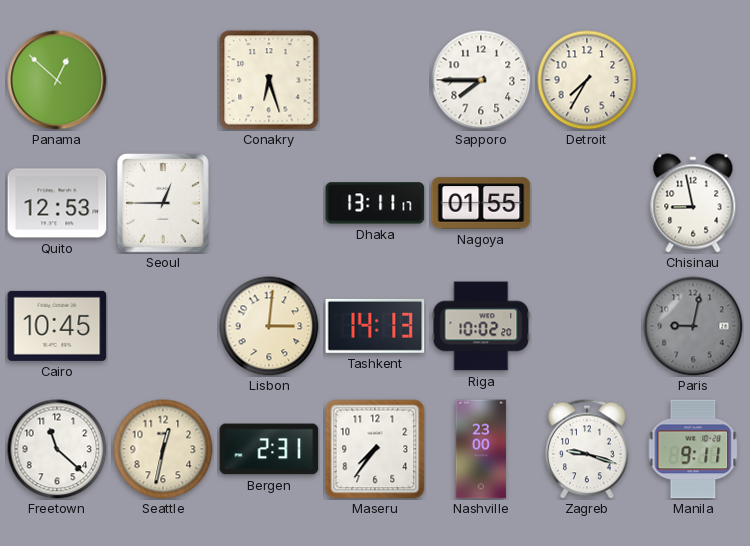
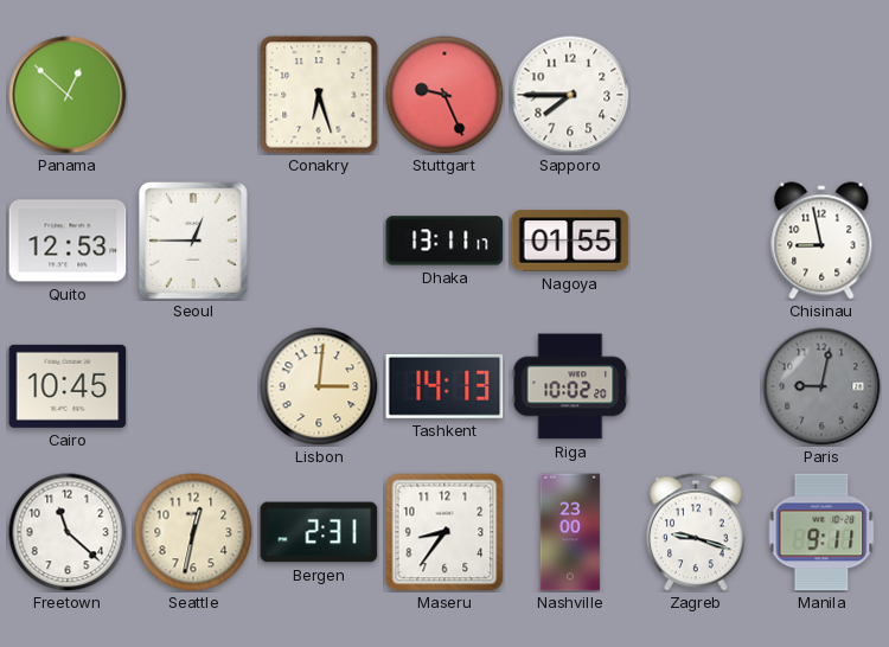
Stuttgart: none -> 9:26
Detroit: 7:35 -> none
Maseru: 7:36 -> 8:36
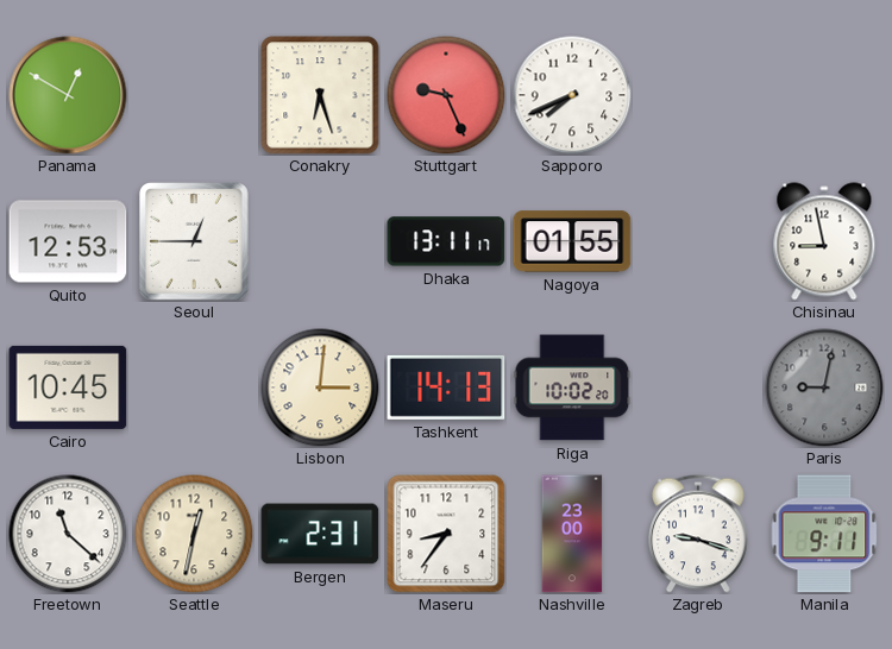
Panama: 12:52 -> 12:50
Sapporo: 7:45 -> 7:41
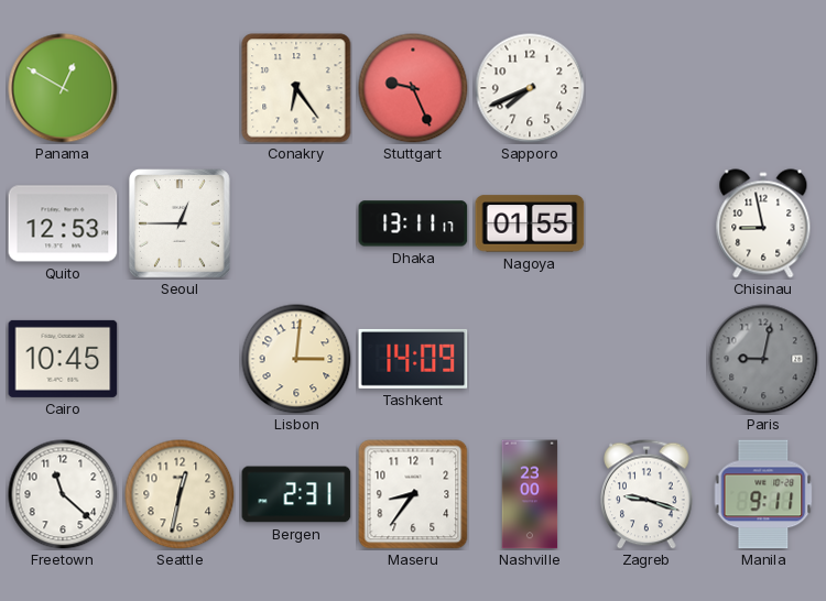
Conakry: 6:27 -> 6:24
Tashkent: 14:13 -> 14:09
Riga: 10:02 -> none
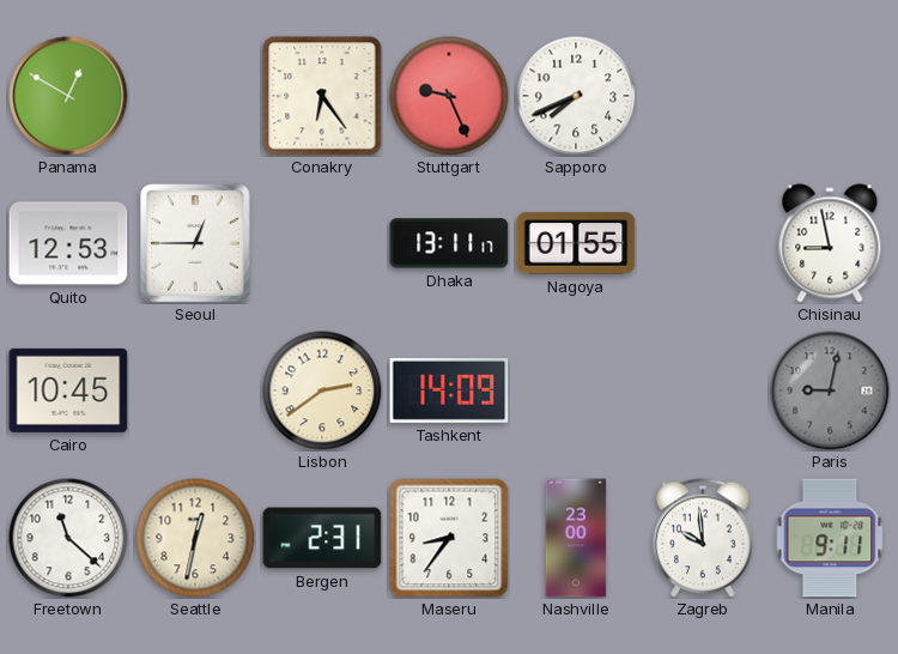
Lisbon: 3:01 -> 2:39
Zagreb: 9:18 -> 9:59
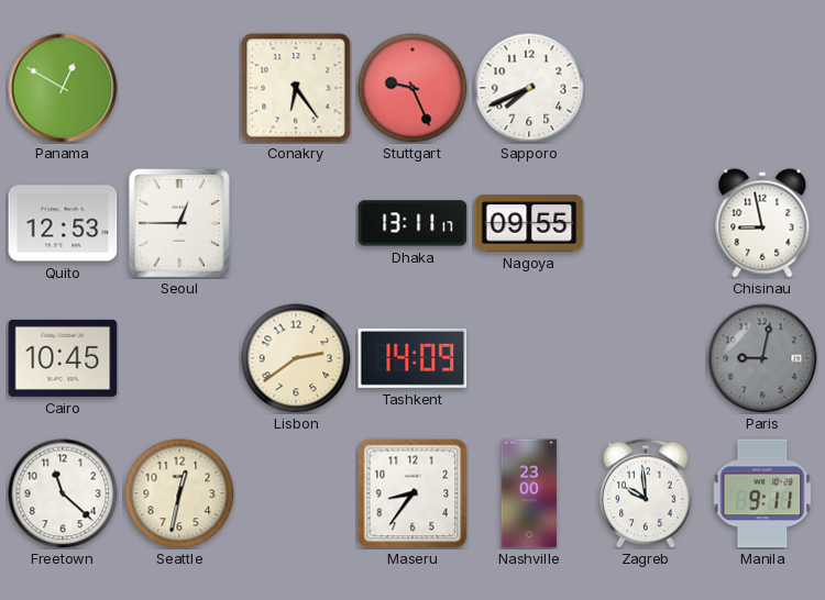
Nagoya: 01:55 -> 09:55
Bergen: 2:31 -> none
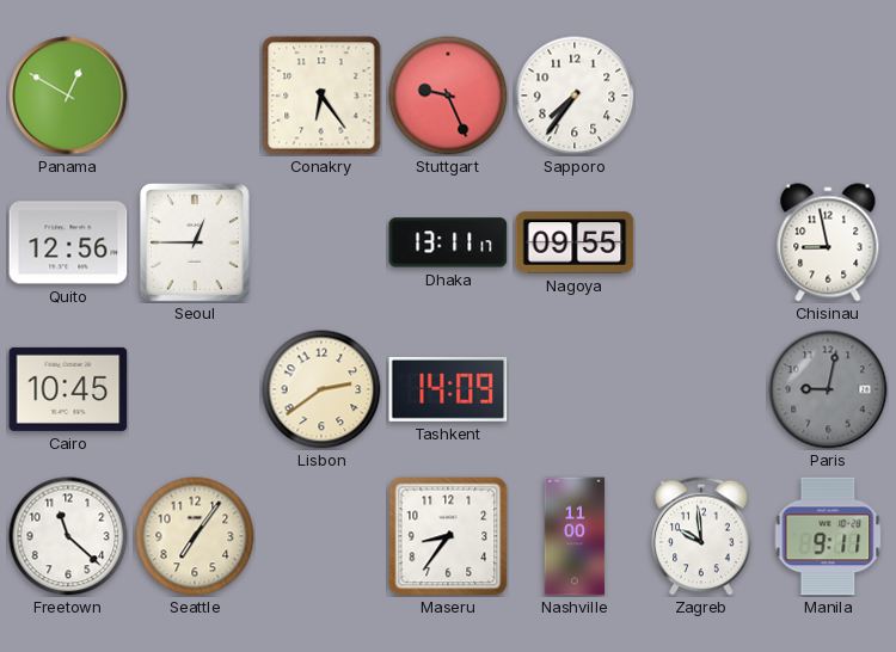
Sapporo: 7:41 -> 7:36
Quito: 12:53 -> 12:56
Seattle: 12:32 -> 7:06
Nashville: 23:00 -> 11:00
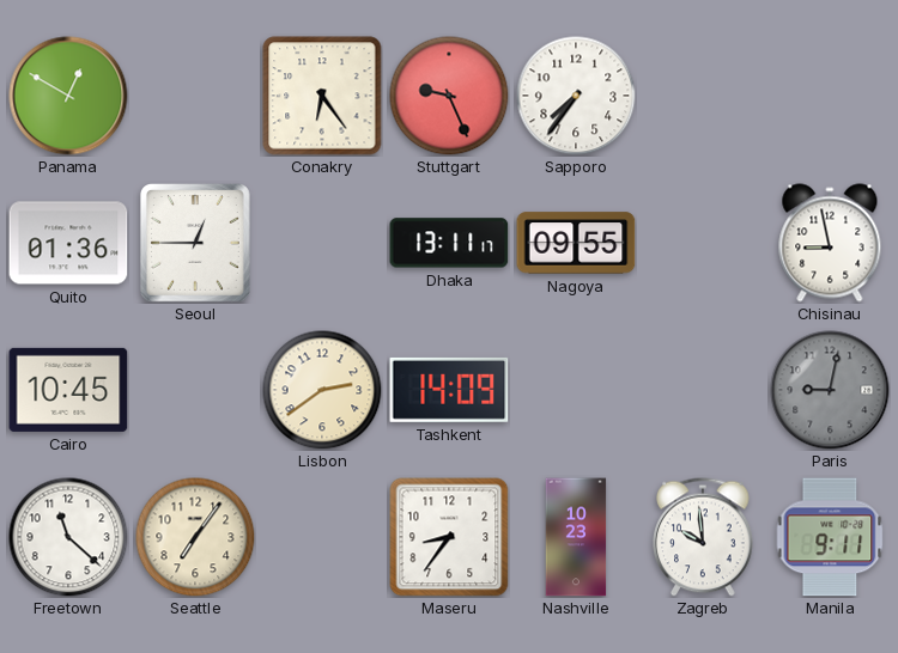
Quito: 12:56 -> 01:36
Nashville: 11:00 -> 10:23
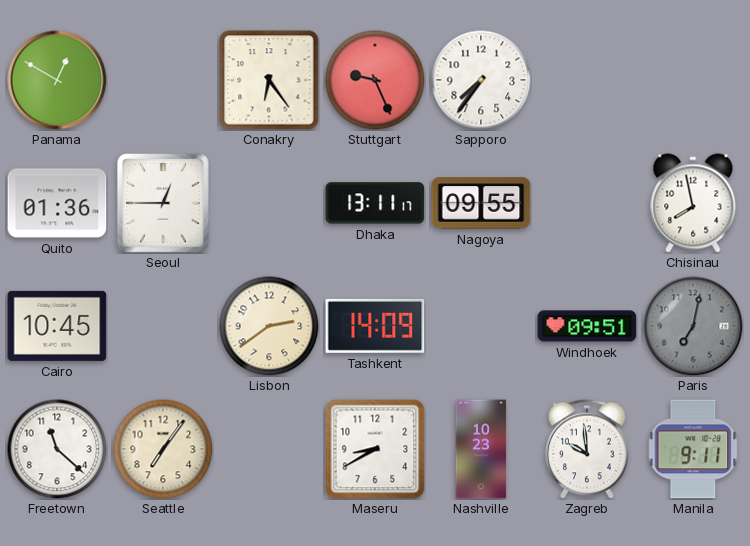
Chisinau: 8:58 -> 7:58
Windhoek: none -> 09:51
Paris: 9:02 -> 7:02
Maseru: 8:36 -> 8:40
